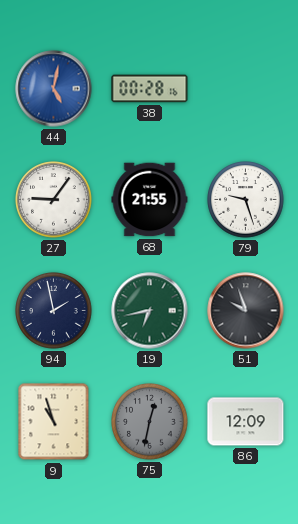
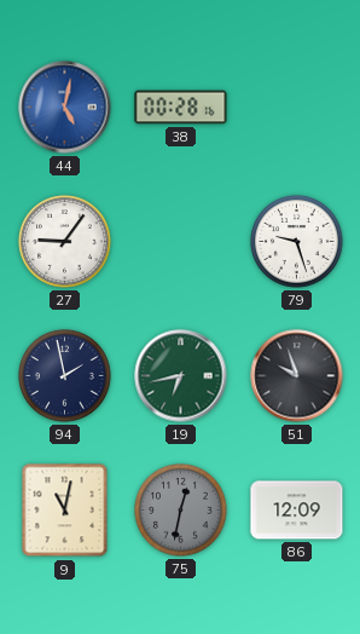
68: 21:55 -> none
9: 10:57 -> 11:02
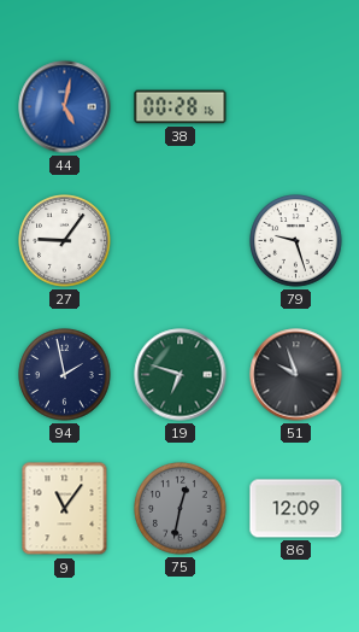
19: 6:43 -> 6:48
9: 11:02 -> 11:06
